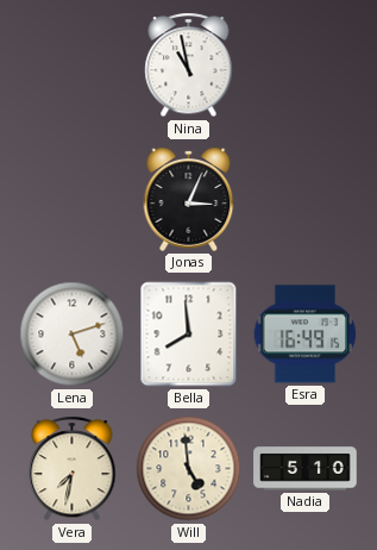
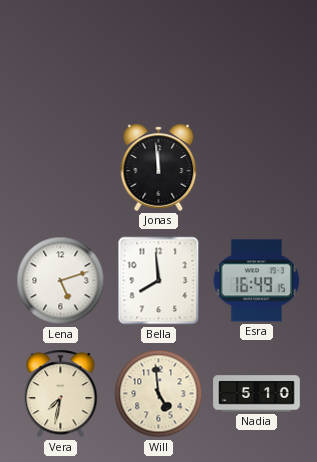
Nina: 10:58 -> none
Jonas: 3:04 -> 11:59
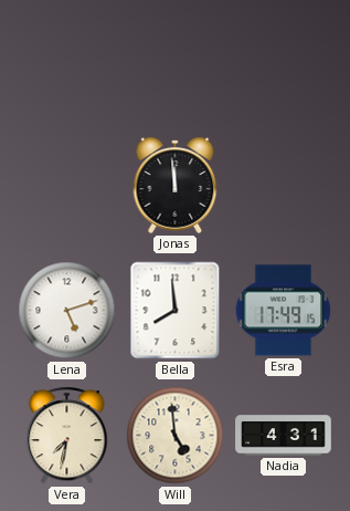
Esra: 16:49 -> 17:49
Nadia: 5:10 -> 4:31
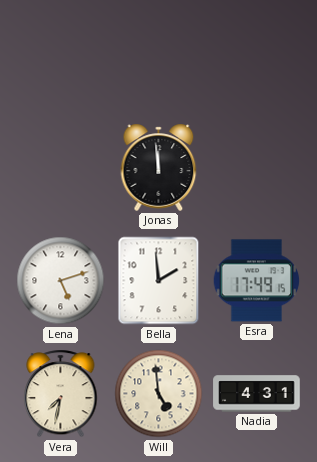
Bella: 7:59 -> 1:59
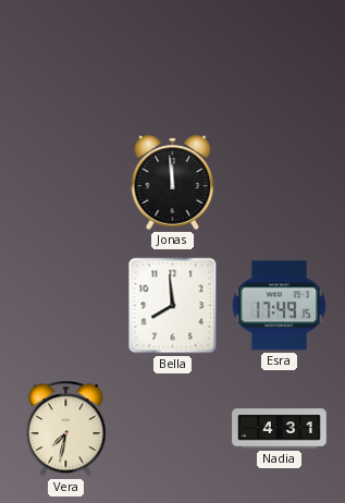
Lena: 5:12 -> none
Bella: 1:59 -> 7:59
Will: 4:59 -> none
